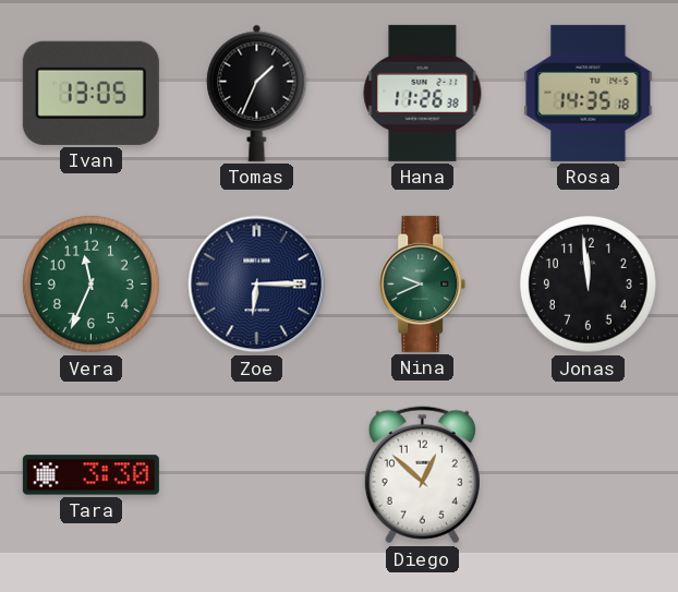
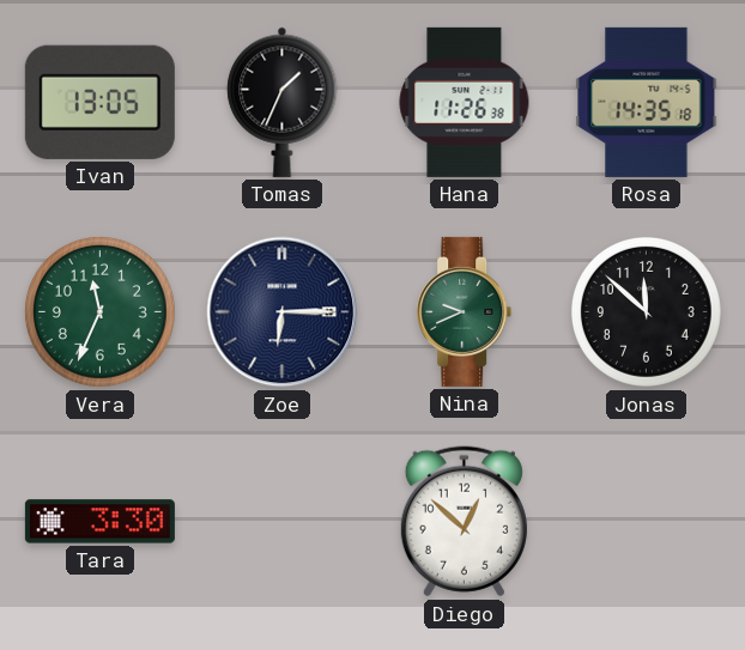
Jonas: 11:59 -> 11:52
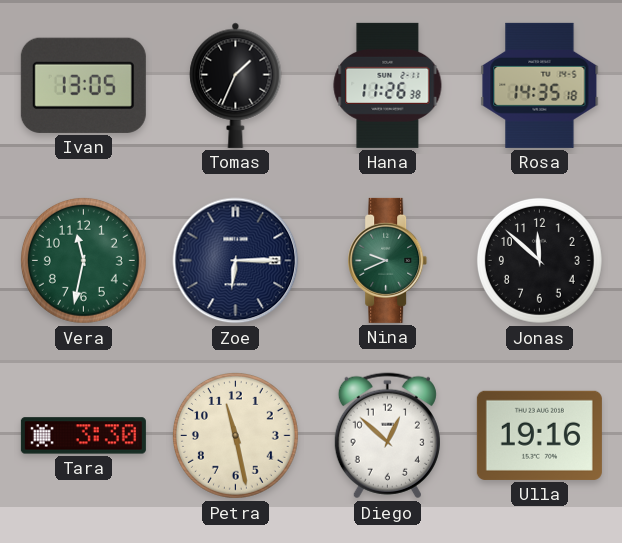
Vera: 11:34 -> 11:32
Petra: none -> 11:28
Ulla: none -> 19:16
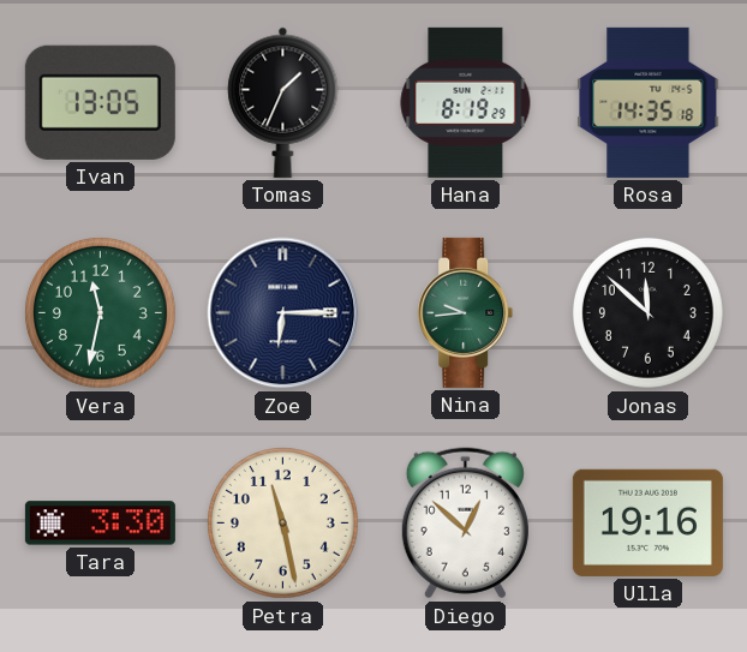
Hana: 11:26 -> 8:19
Nina: 9:41 -> 9:44
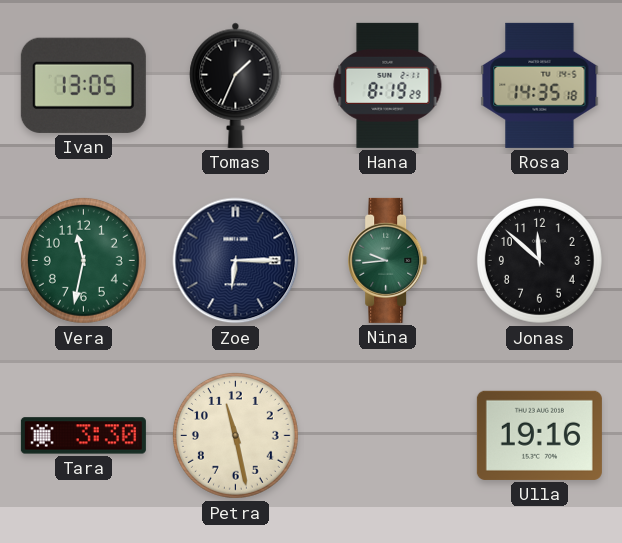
Diego: 12:52 -> none
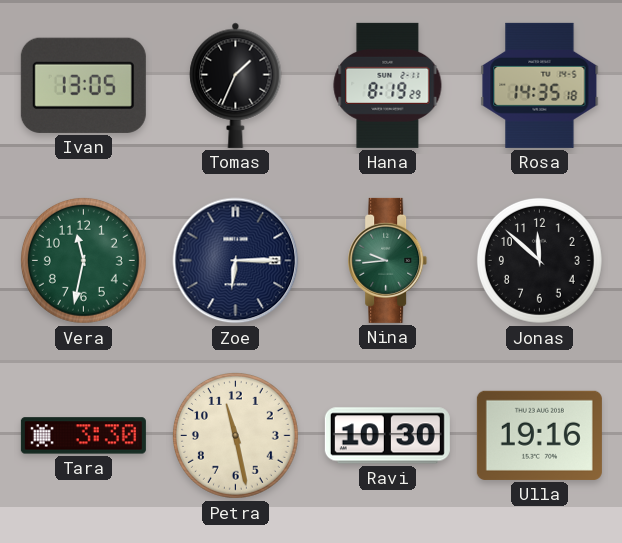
Ravi: none -> 10:30
